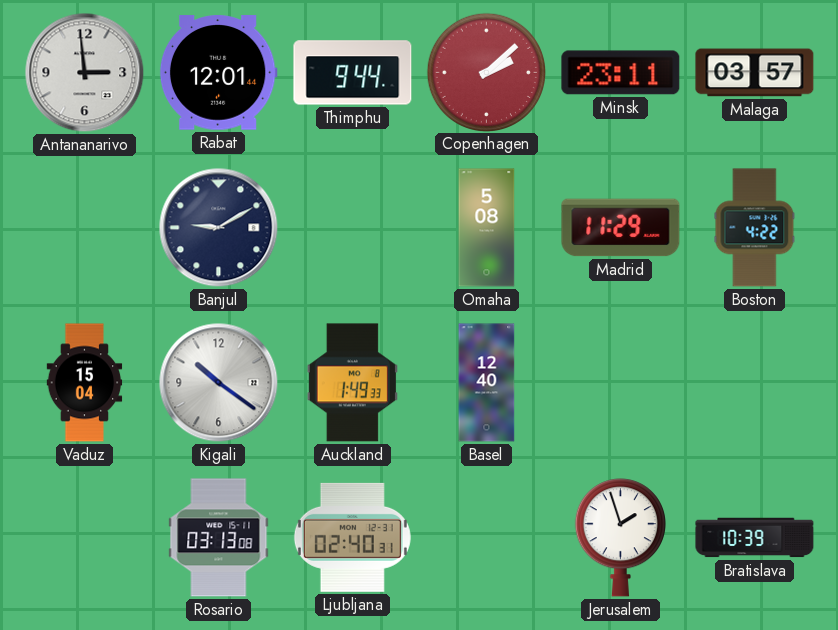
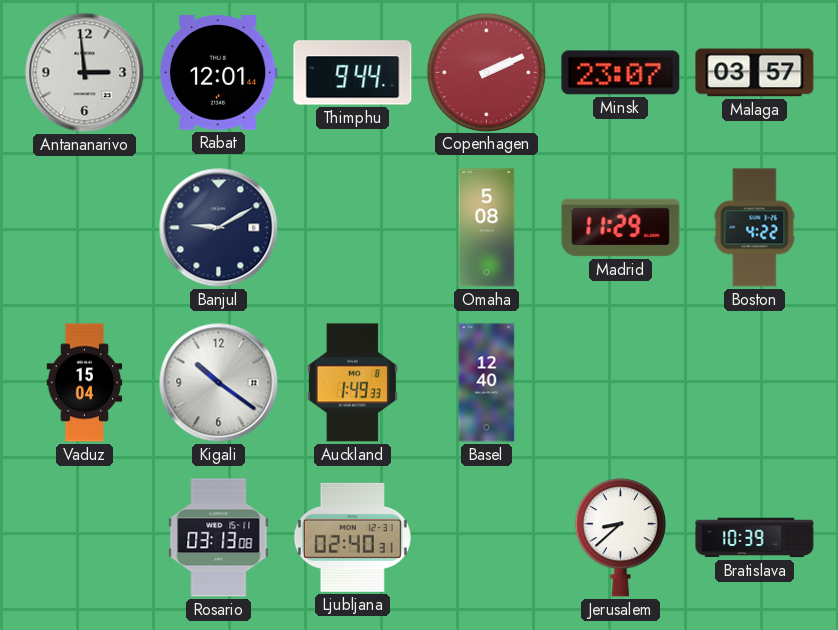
Copenhagen: 2:08 -> 2:11
Minsk: 23:11 -> 23:07
Jerusalem: 1:57 -> 8:38
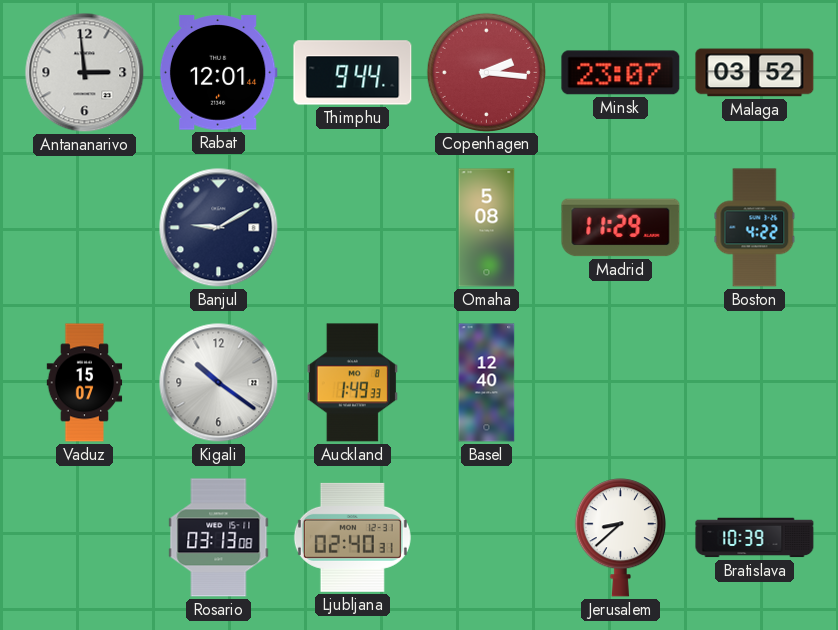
Copenhagen: 2:11 -> 2:16
Malaga: 03:57 -> 03:52
Vaduz: 15:04 -> 15:07
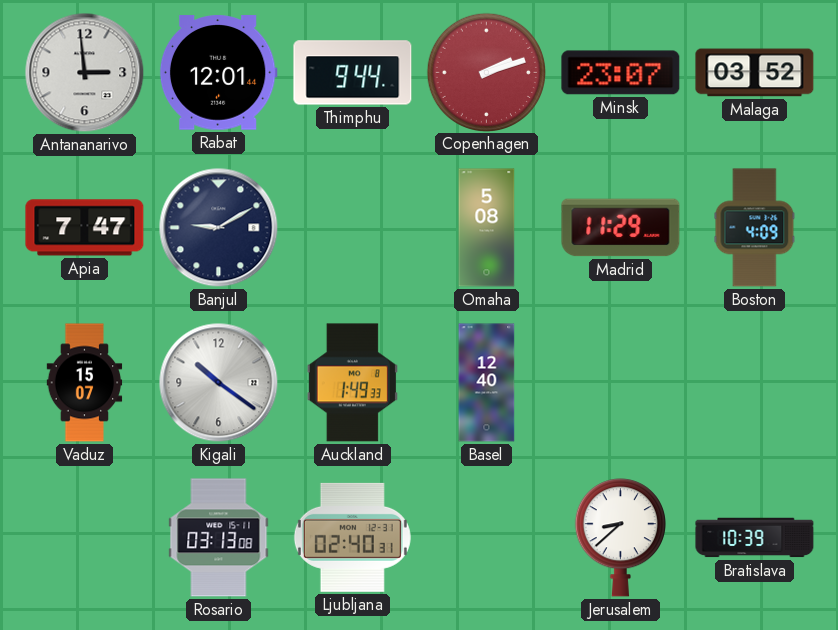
Copenhagen: 2:16 -> 2:12
Apia: none -> 7:47
Boston: 4:22 -> 4:09
